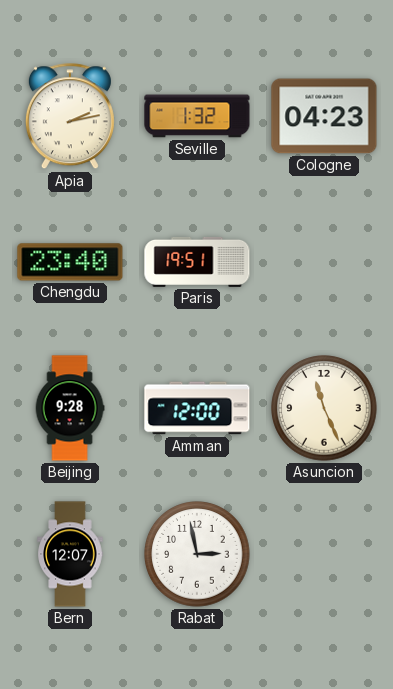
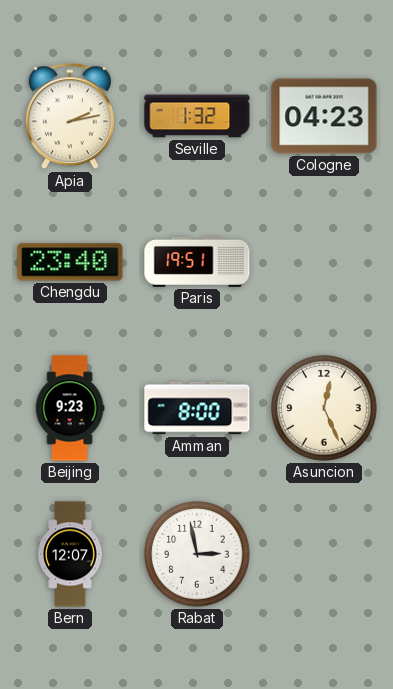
Beijing: 9:28 -> 9:23
Amman: 12:00 -> 8:00
Asuncion: 11:26 -> 12:26
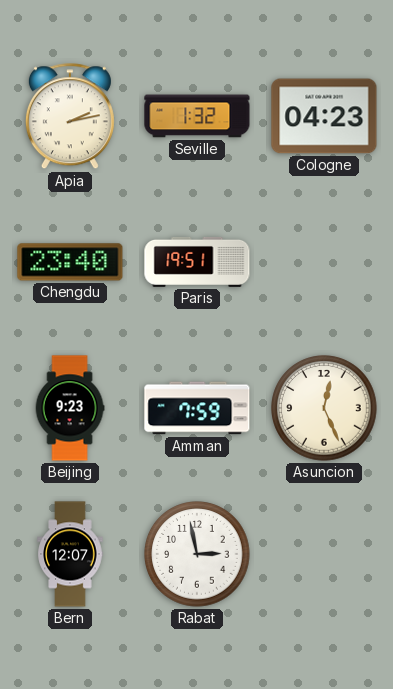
Amman: 8:00 -> 7:59
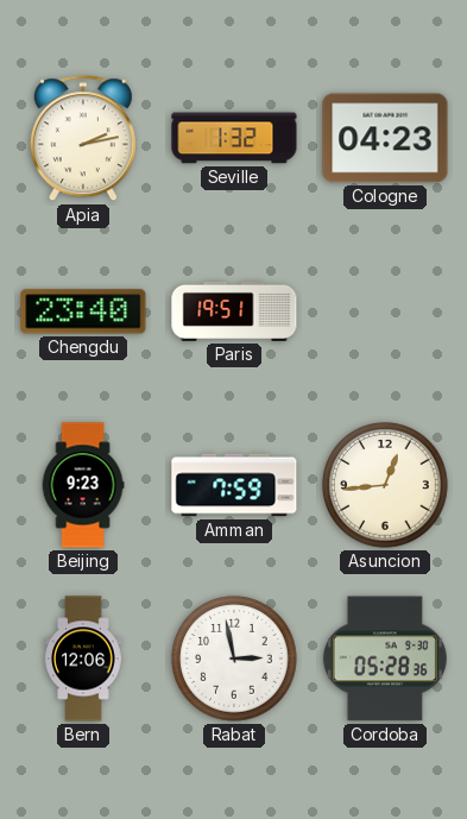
Asuncion: 12:26 -> 12:44
Bern: 12:07 -> 12:06
Cordoba: none -> 05:28
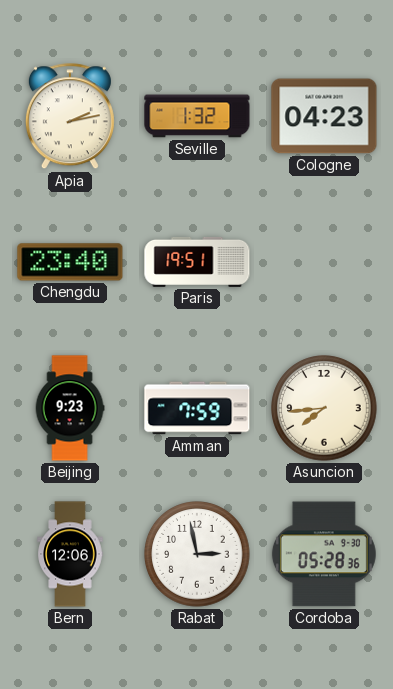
Asuncion: 12:44 -> 7:44
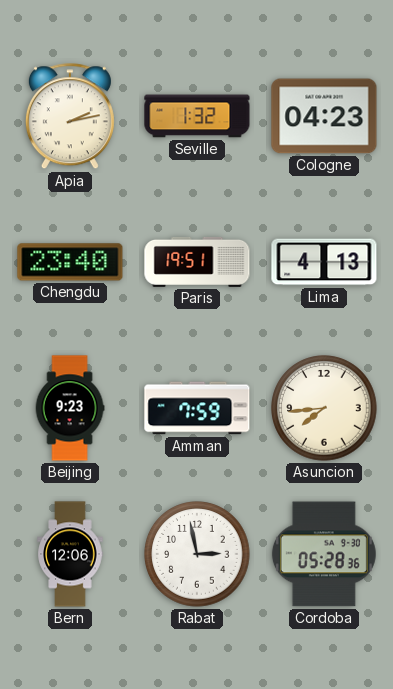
Lima: none -> 4:13
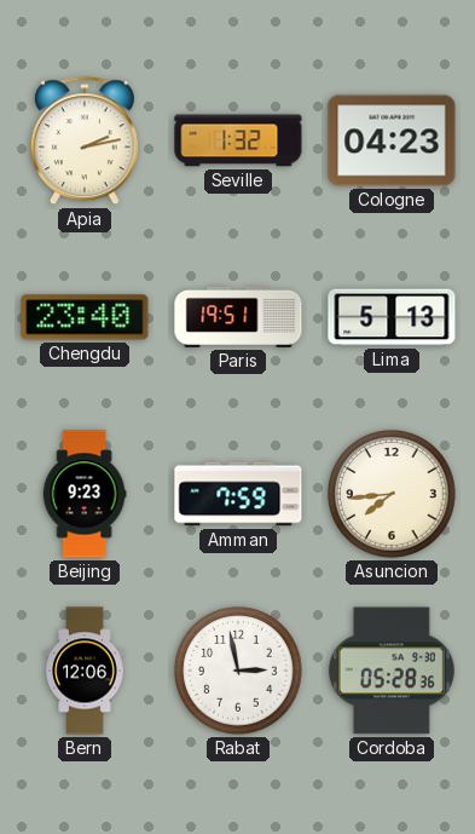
Lima: 4:13 -> 5:13
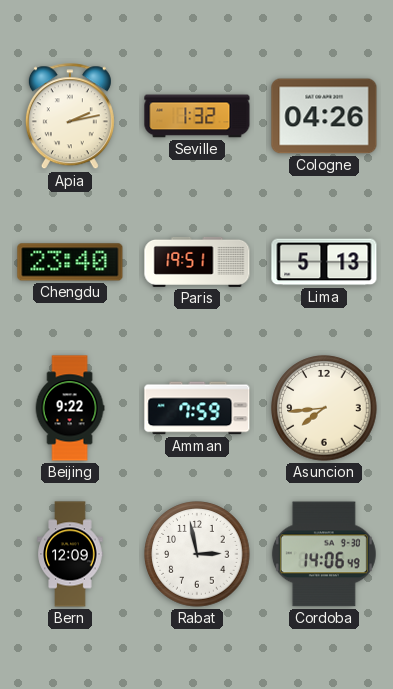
Cologne: 04:23 -> 04:26
Beijing: 9:23 -> 9:22
Bern: 12:06 -> 12:09
Cordoba: 05:28 -> 14:06
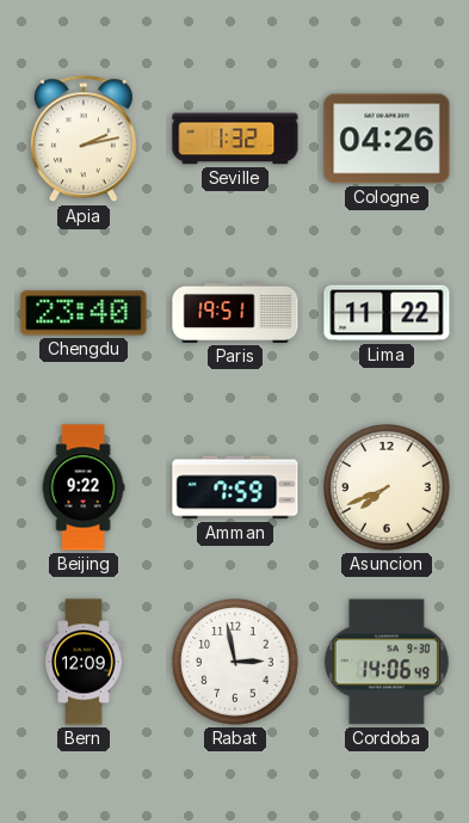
Lima: 5:13 -> 11:22
Asuncion: 7:44 -> 7:41
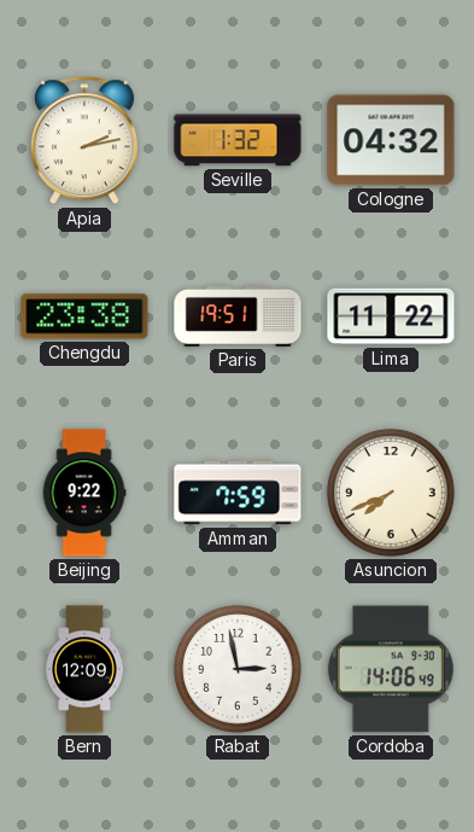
Cologne: 04:26 -> 04:32
Chengdu: 23:40 -> 23:38
